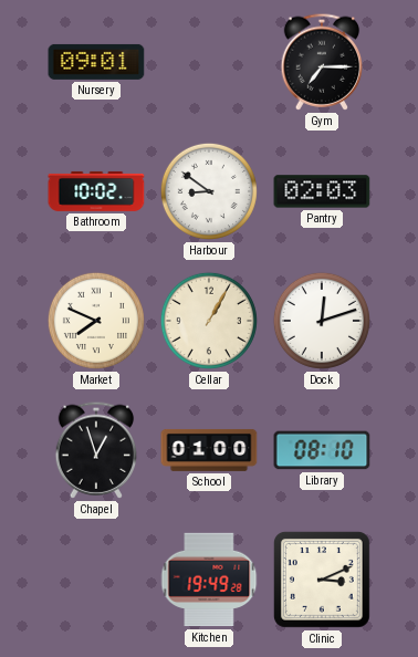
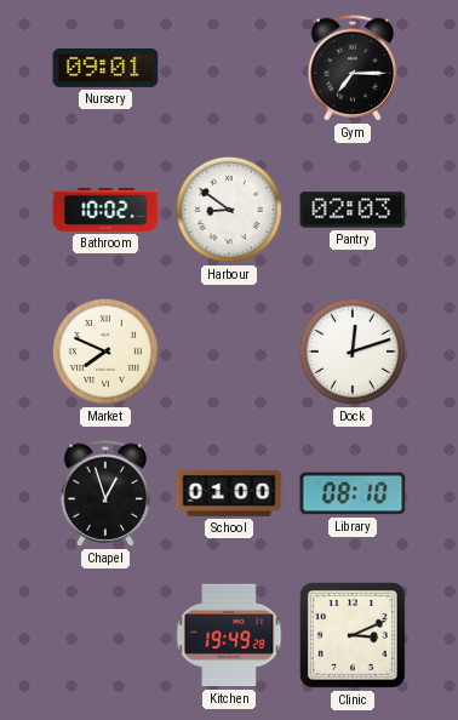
Cellar: 1:05 -> none
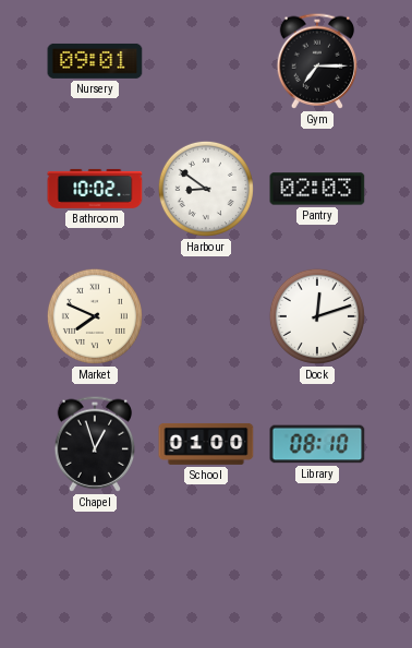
Kitchen: 19:49 -> none
Clinic: 3:11 -> none
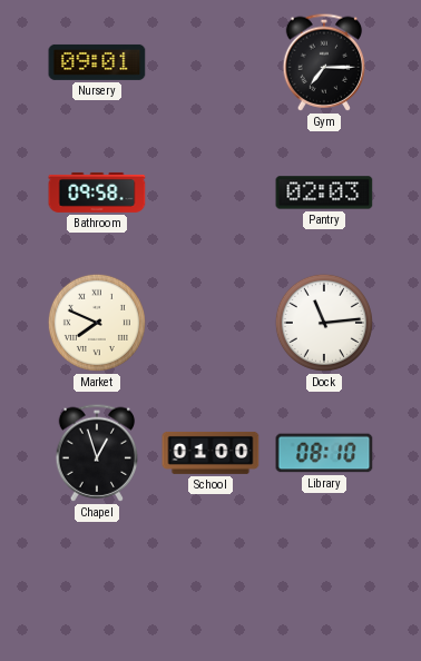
Bathroom: 10:02 -> 09:58
Harbour: 8:51 -> none
Dock: 12:12 -> 11:14
